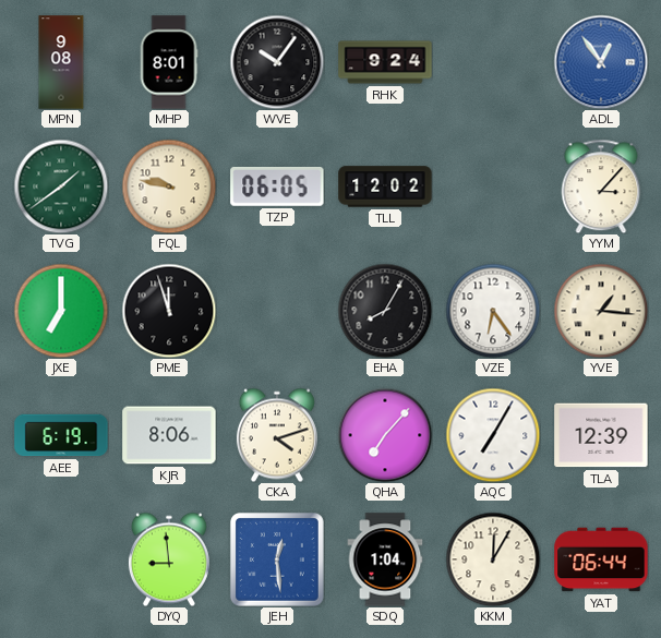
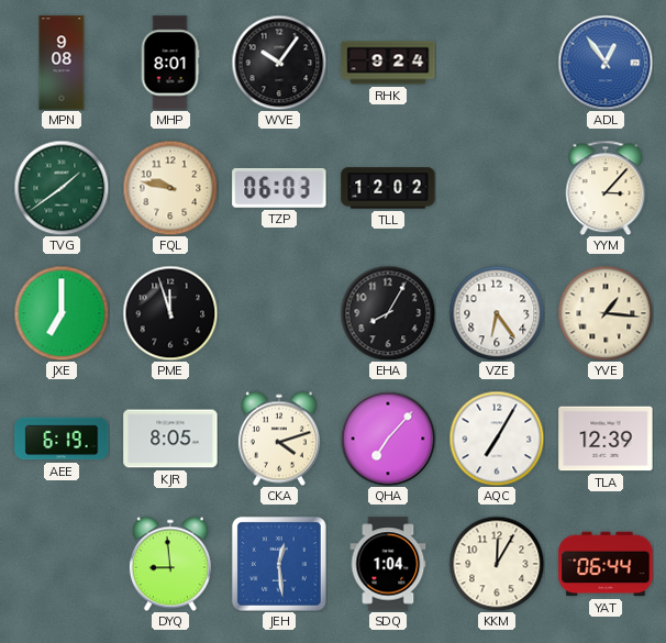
TZP: 06:05 -> 06:03
KJR: 8:06 -> 8:05
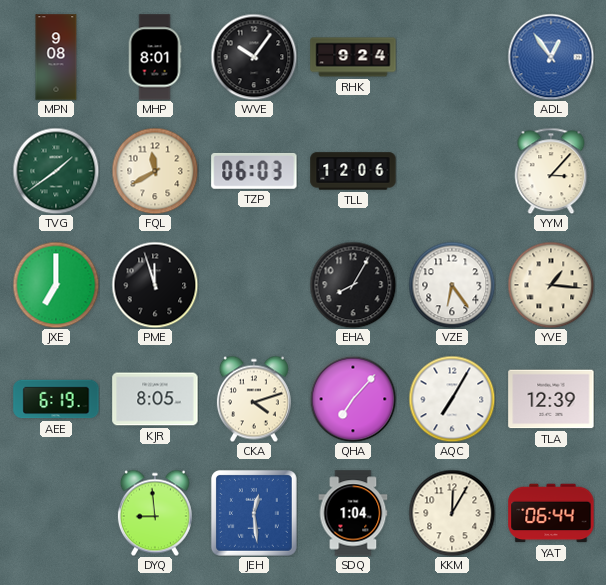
FQL: 9:47 -> 11:40
TLL: 12:02 -> 12:06
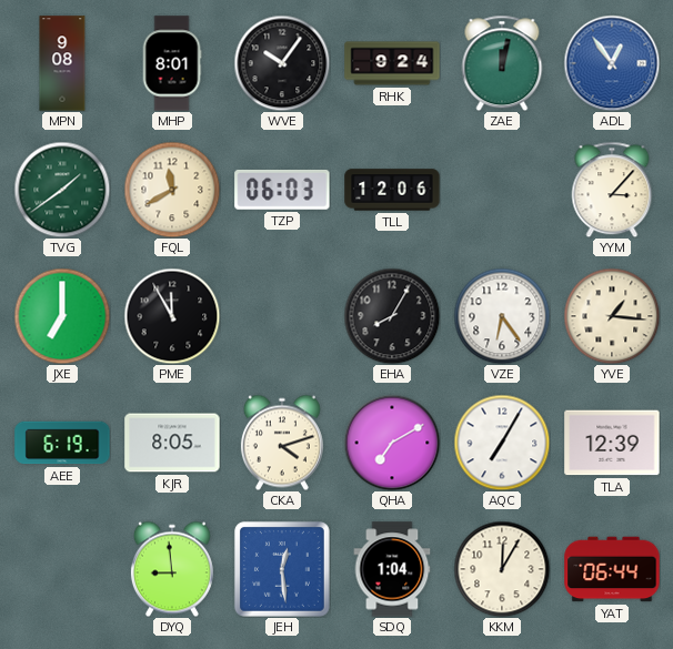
ZAE: none -> 12:02
PME: 11:57 -> 11:55
QHA: 7:07 -> 7:10
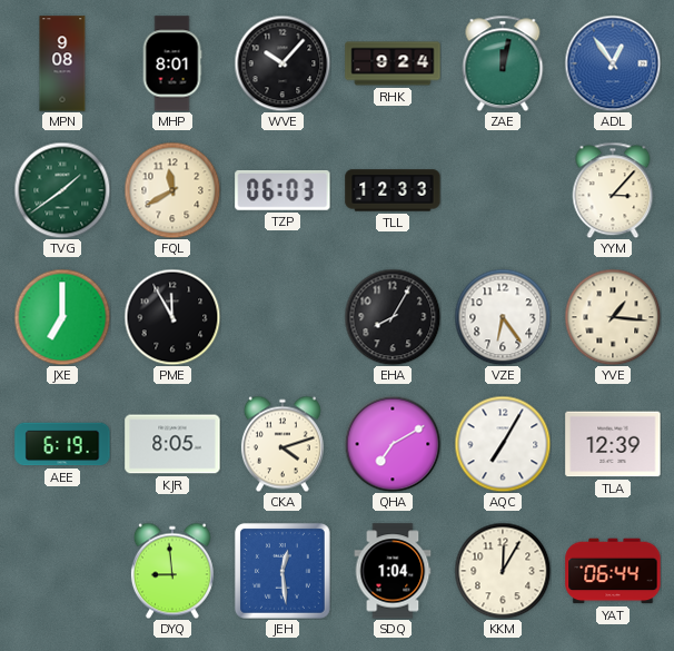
WVE: 10:06 -> 10:07
TLL: 12:06 -> 12:33
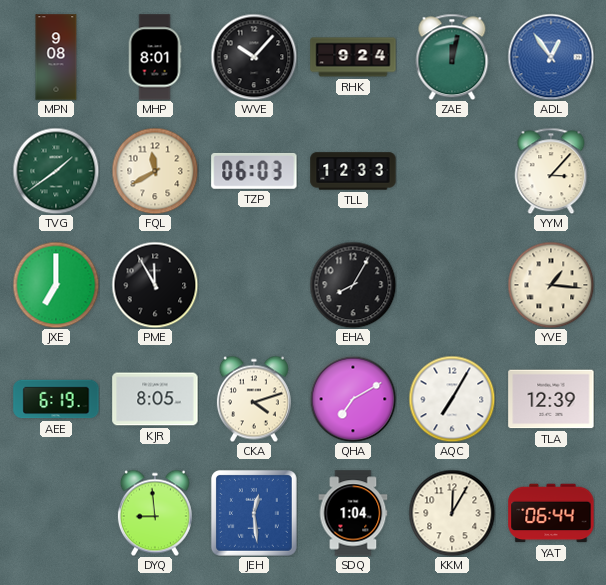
VZE: 6:24 -> none
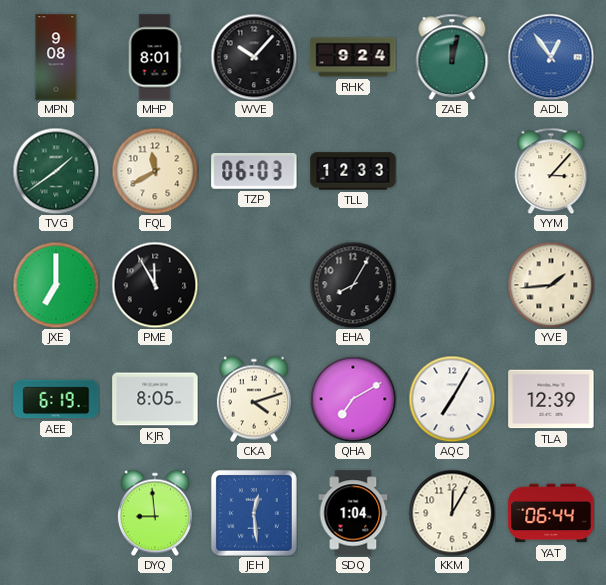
YVE: 1:16 -> 1:44
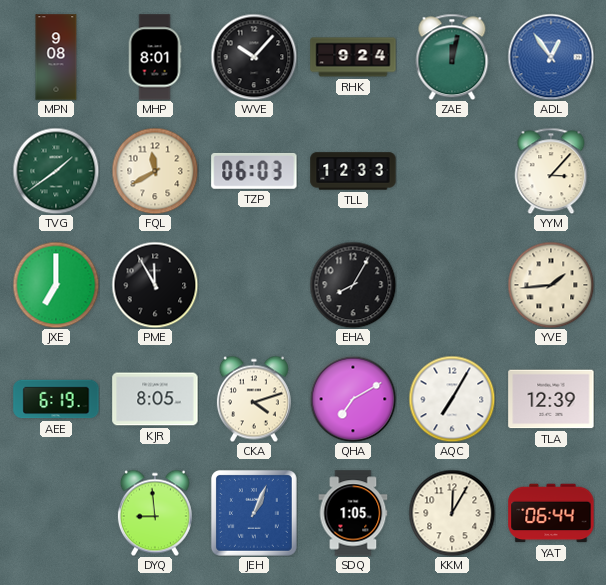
JEH: 12:29 -> 1:04
SDQ: 1:04 -> 1:05
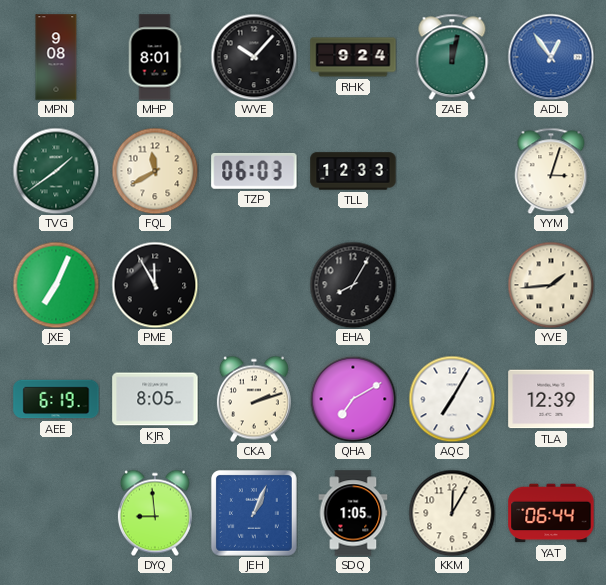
YYM: 3:07 -> 3:03
JXE: 7:00 -> 7:04
CKA: 4:12 -> 2:12
